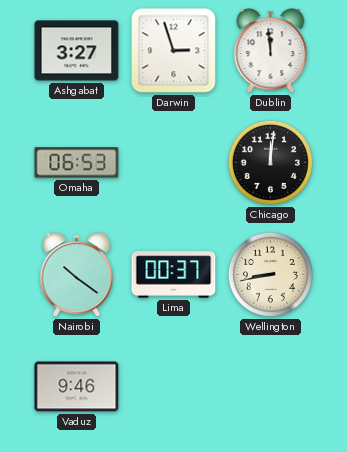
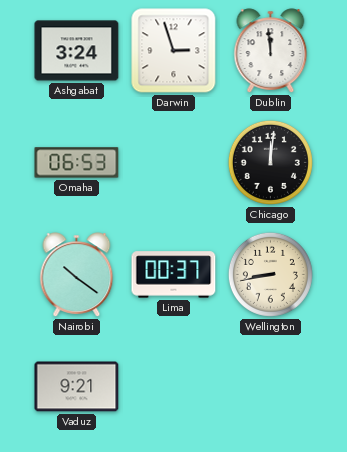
Ashgabat: 3:27 -> 3:24
Vaduz: 9:46 -> 9:21
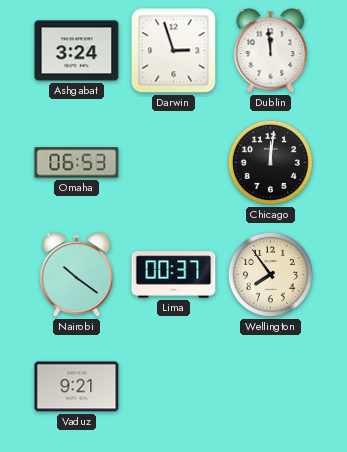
Wellington: 8:43 -> 7:54
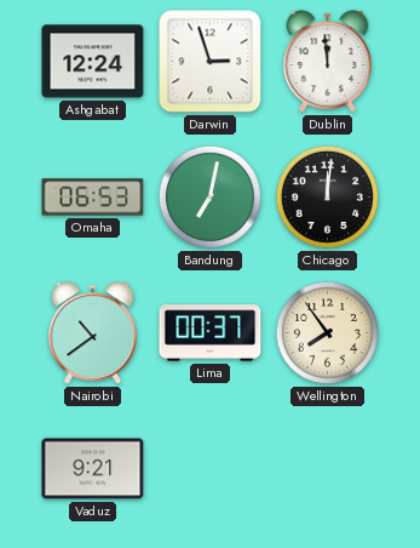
Ashgabat: 3:24 -> 12:24
Bandung: none -> 7:02
Nairobi: 10:21 -> 10:39
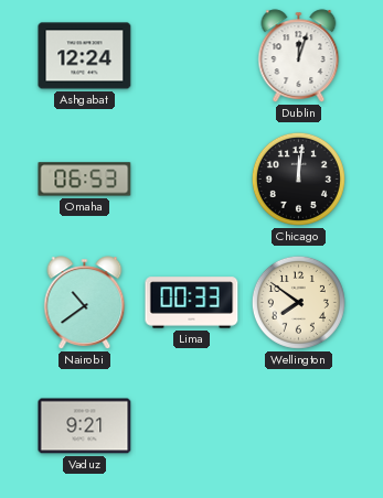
Darwin: 2:57 -> none
Dublin: 11:59 -> 12:03
Bandung: 7:02 -> none
Lima: 00:37 -> 00:33
Wellington: 7:54 -> 7:51
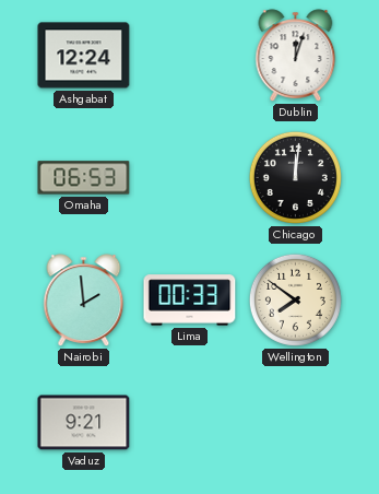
Nairobi: 10:39 -> 1:59
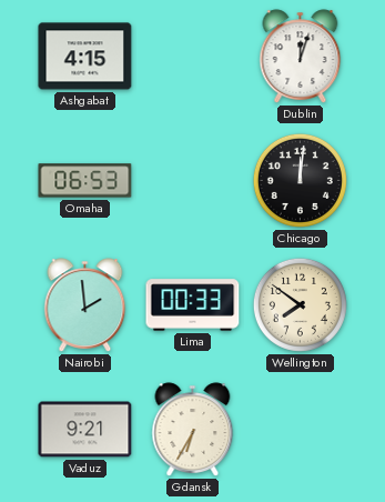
Ashgabat: 12:24 -> 4:15
Gdansk: none -> 6:35
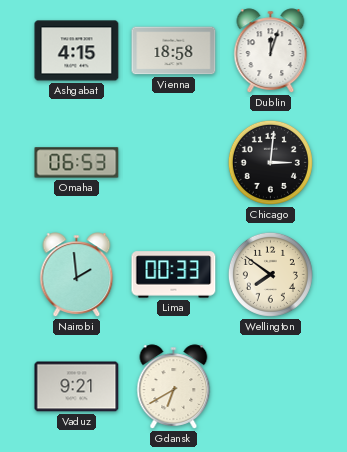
Vienna: none -> 18:58
Chicago: 12:01 -> 3:01
Gdansk: 6:35 -> 6:40
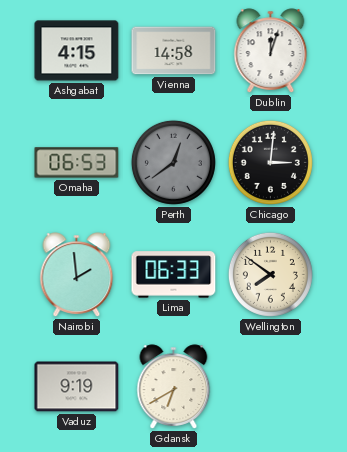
Vienna: 18:58 -> 14:58
Perth: none -> 12:39
Lima: 00:33 -> 06:33
Vaduz: 9:21 -> 9:19
